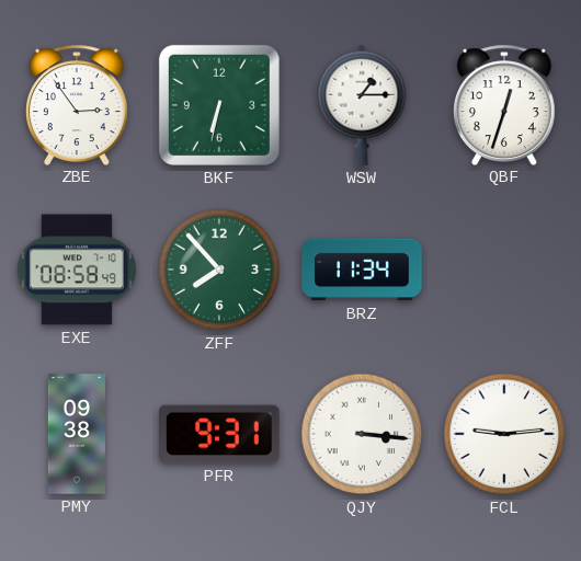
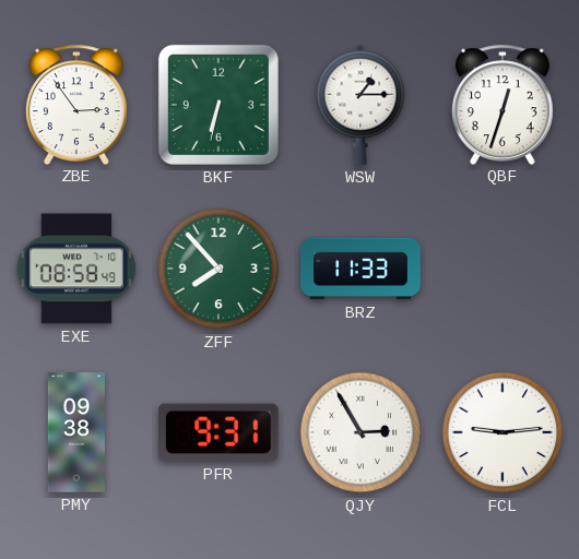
BRZ: 11:34 -> 11:33
QJY: 3:16 -> 2:55
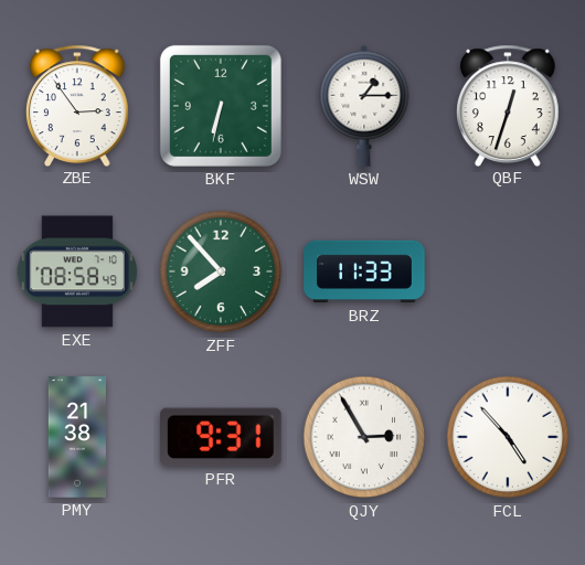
PMY: 09:38 -> 21:38
FCL: 9:14 -> 4:53
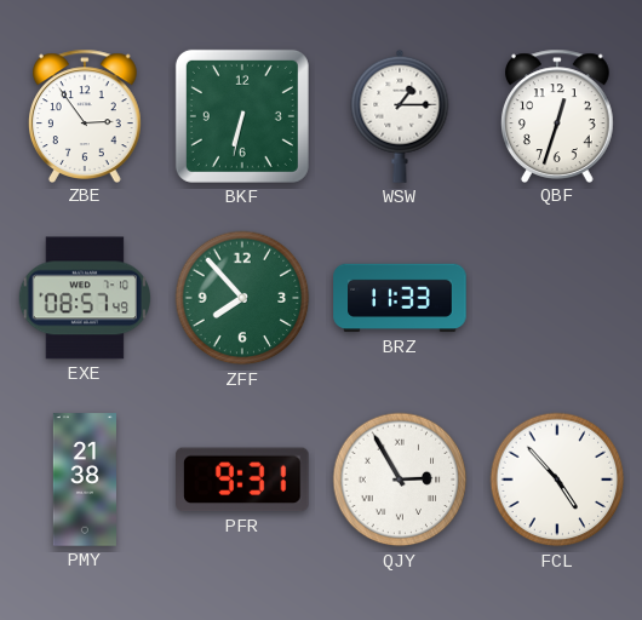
EXE: 08:58 -> 08:57
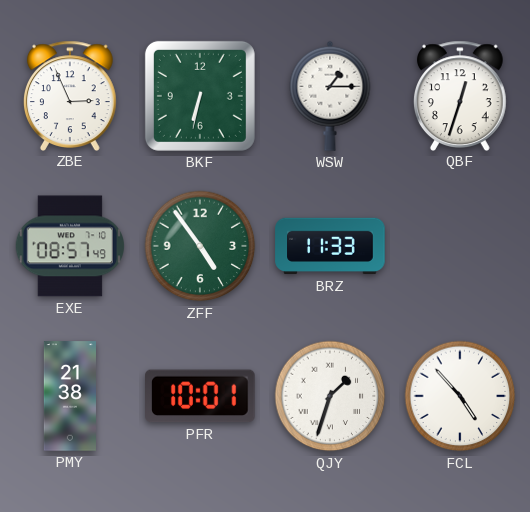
ZBE: 2:54 -> 2:56
ZFF: 7:53 -> 4:54
PFR: 9:31 -> 10:01
QJY: 2:55 -> 1:33
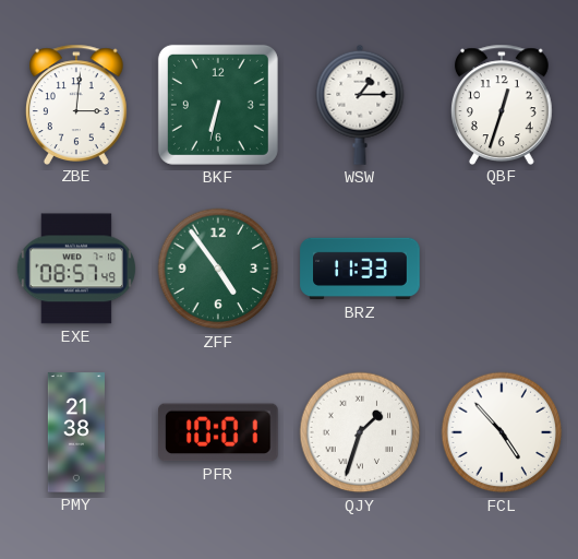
ZBE: 2:56 -> 3:01
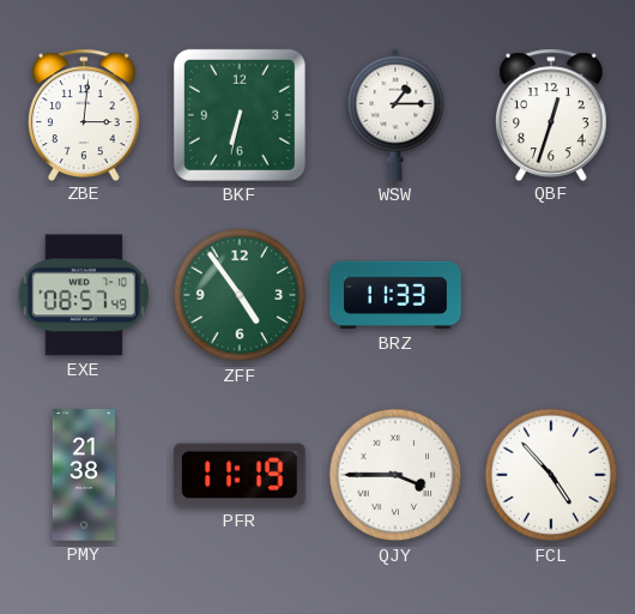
PFR: 10:01 -> 11:19
QJY: 1:33 -> 3:45
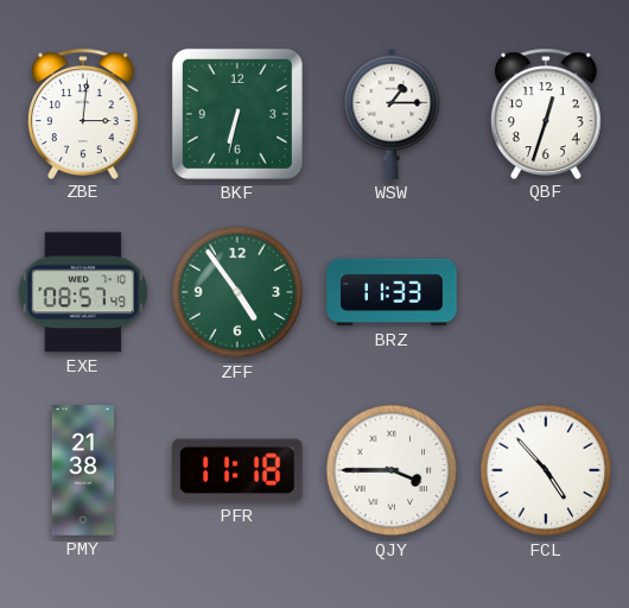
PFR: 11:19 -> 11:18
